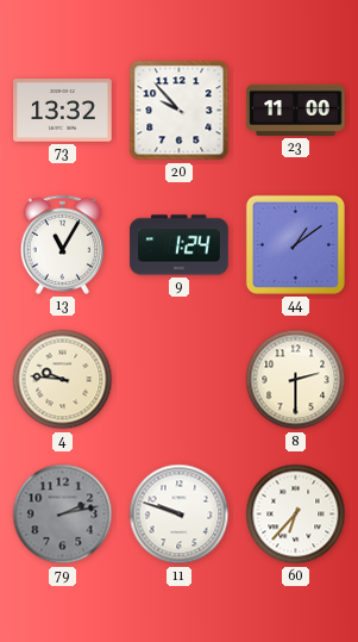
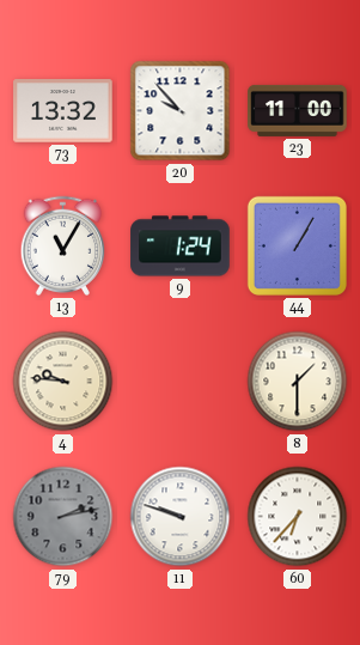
44: 1:09 -> 1:05
8: 2:30 -> 1:30
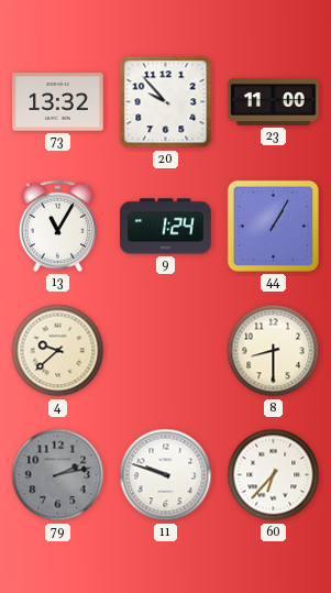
4: 9:46 -> 9:38
8: 1:30 -> 8:30
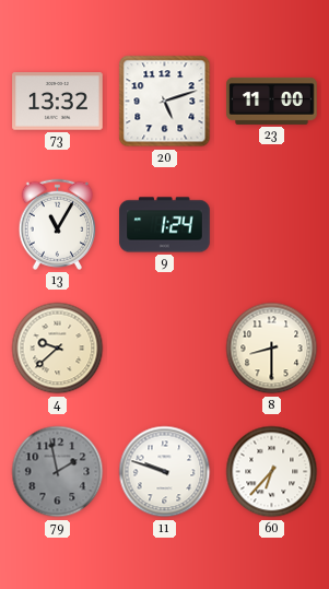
20: 9:53 -> 5:12
44: 1:05 -> none
79: 2:13 -> 1:58
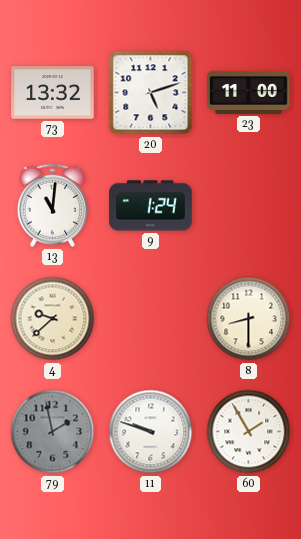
13: 11:05 -> 11:01
60: 6:37 -> 1:55
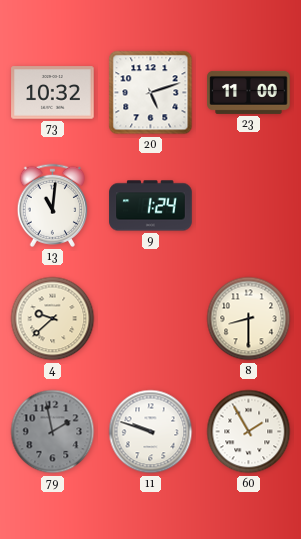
73: 13:32 -> 10:32
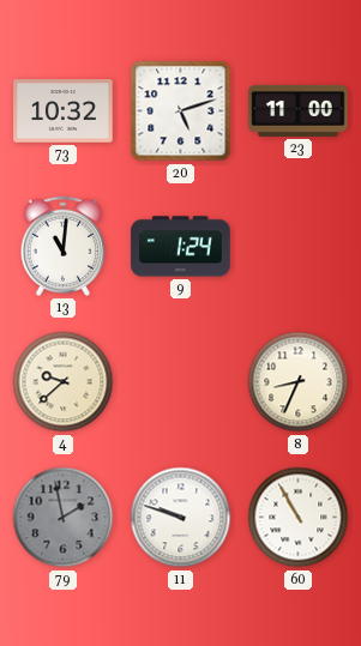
8: 8:30 -> 8:34
60: 1:55 -> 10:55
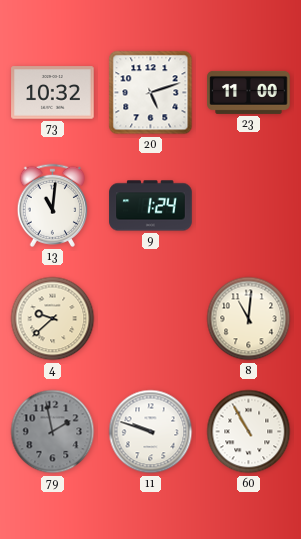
8: 8:34 -> 11:01
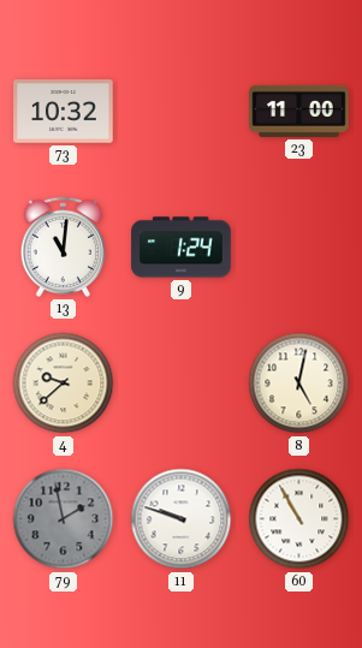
20: 5:12 -> none
8: 11:01 -> 5:02
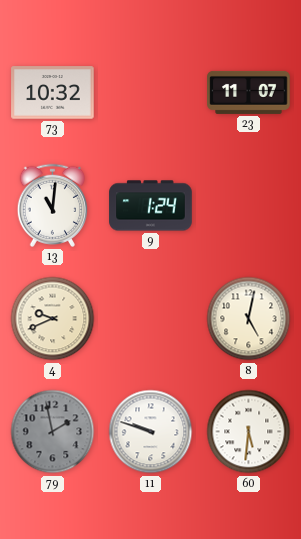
23: 11:00 -> 11:07
4: 9:38 -> 9:41
60: 10:55 -> 5:31
